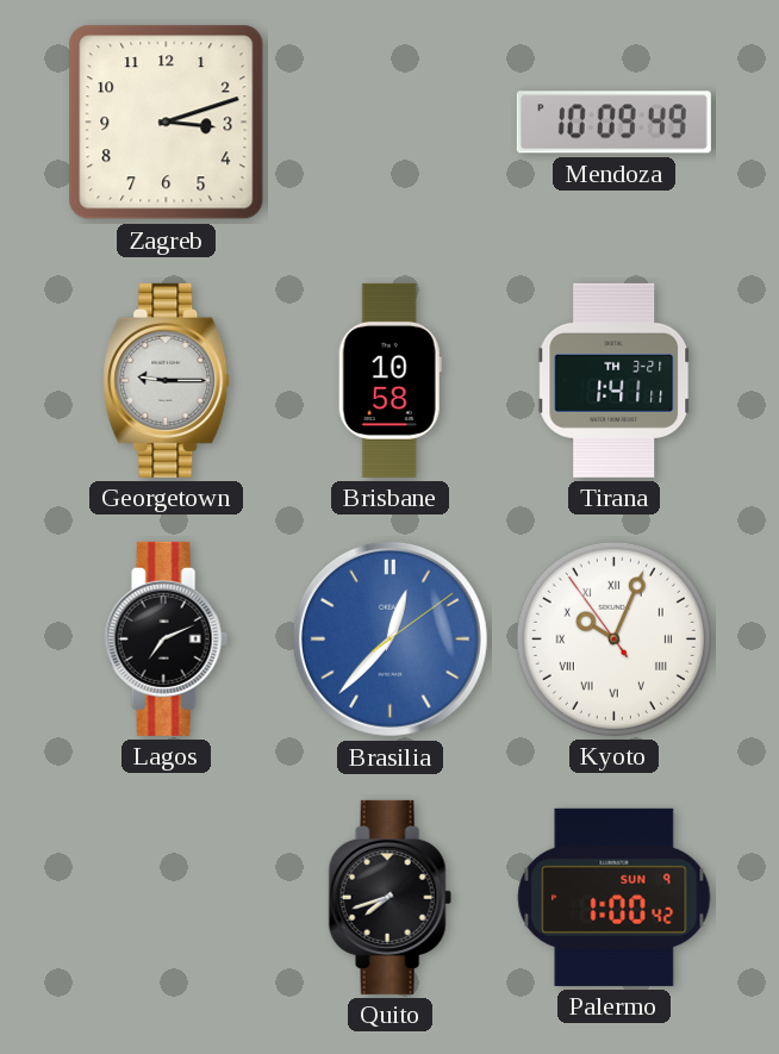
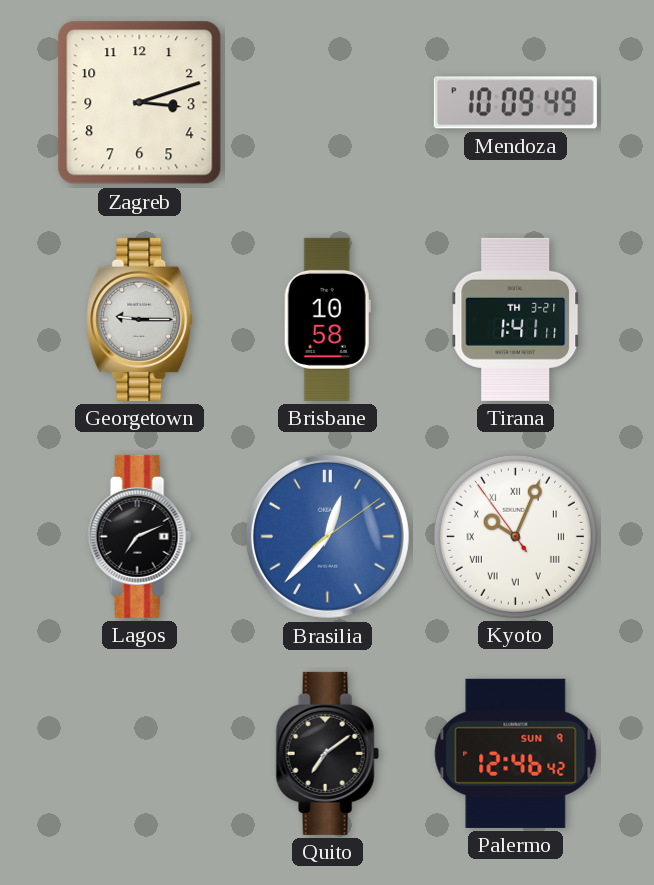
Quito: 7:42 -> 7:09
Palermo: 1:00 -> 12:46
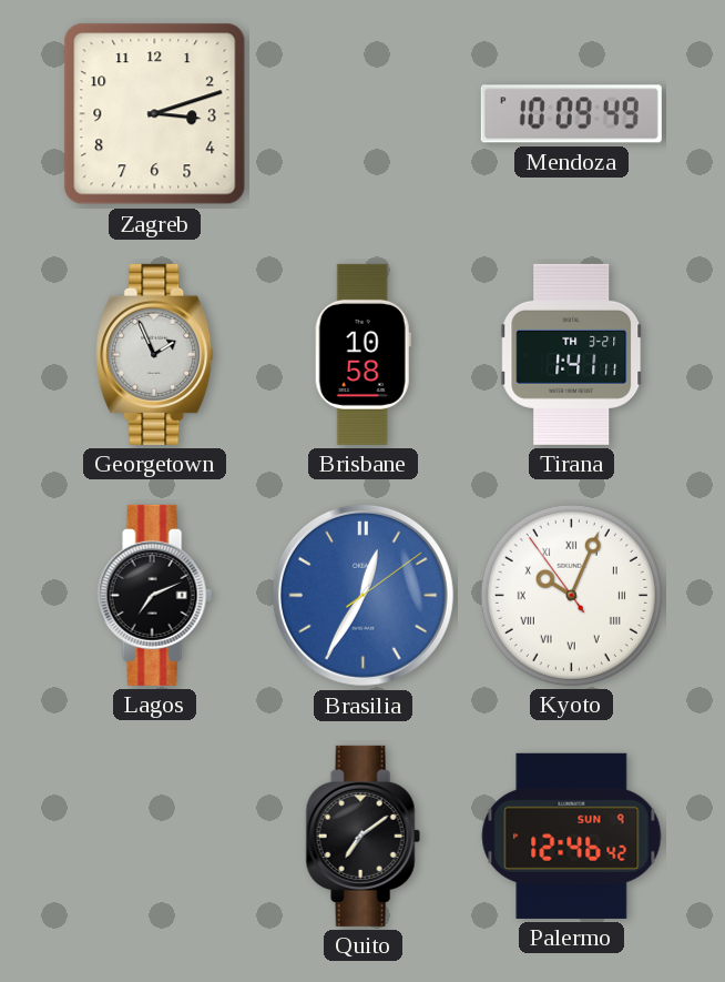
Georgetown: 9:15 -> 1:56
Brasilia: 12:37 -> 12:35
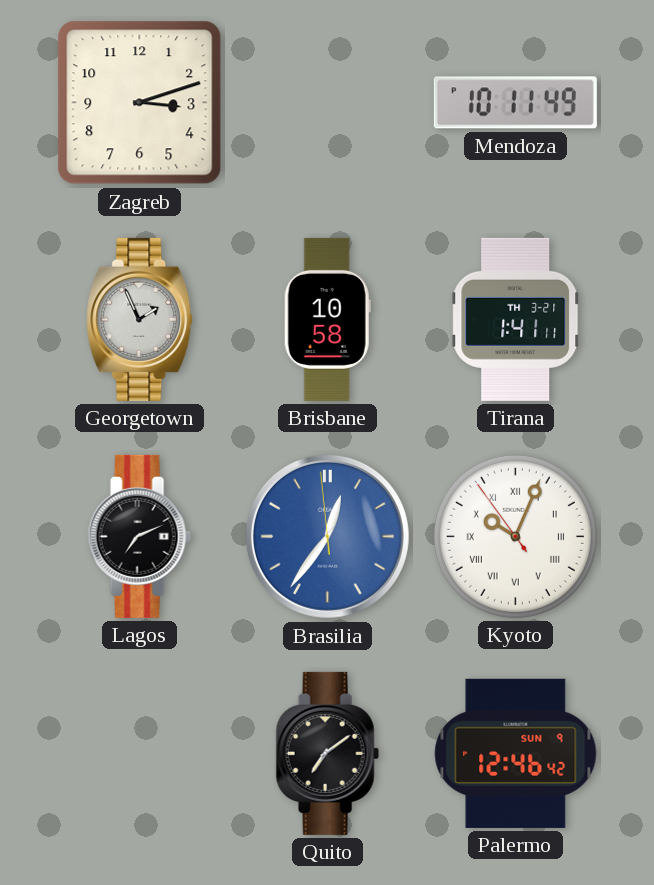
Mendoza: 10:09 -> 10:11
Brasilia: 12:35:09 -> 12:35:59
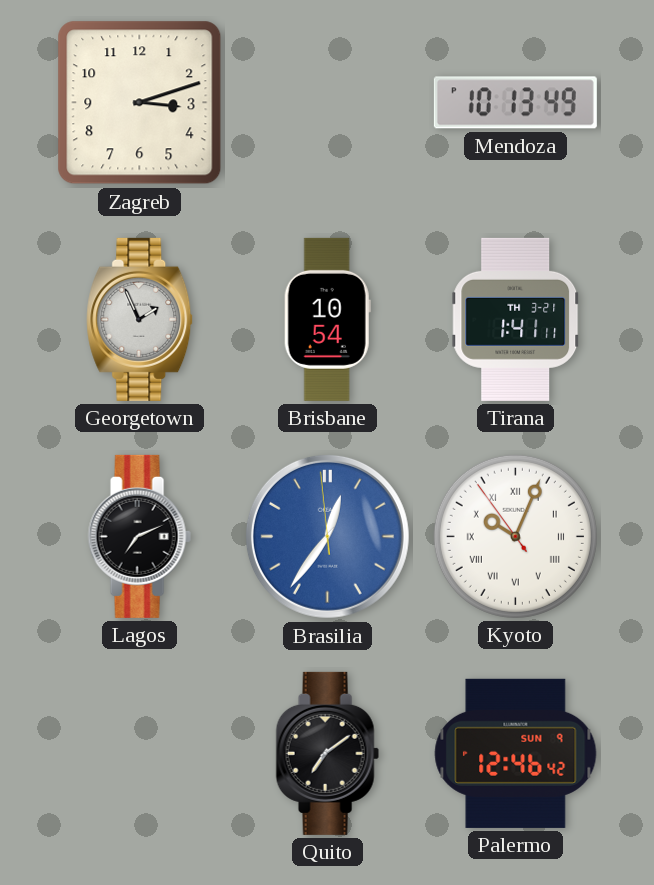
Mendoza: 10:11 -> 10:13
Brisbane: 10:58 -> 10:54
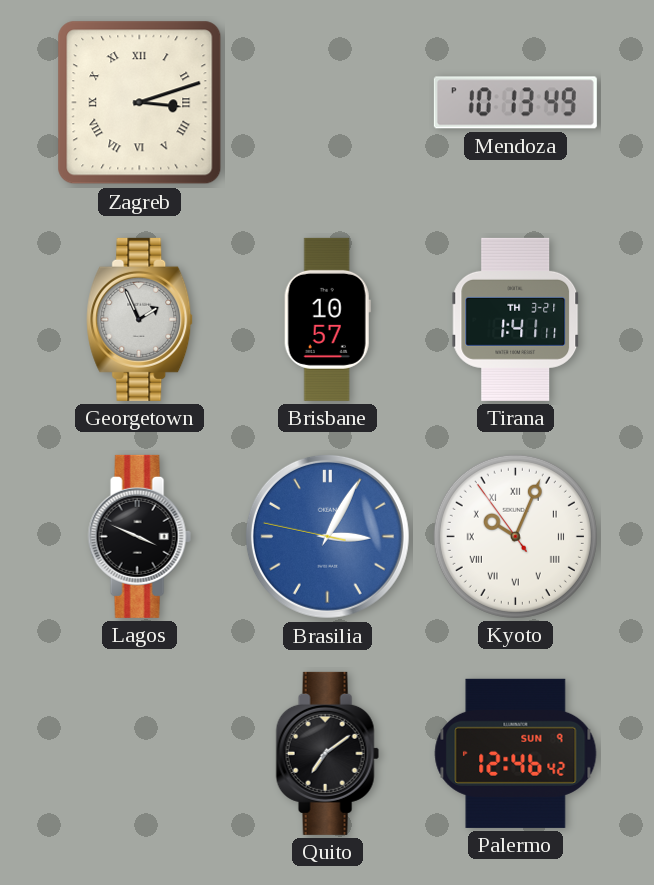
Zagreb numerals: Arabic -> Roman
Brisbane: 10:54 -> 10:57
Lagos: 7:11 -> 3:49
Brasilia: 12:35 -> 3:04
